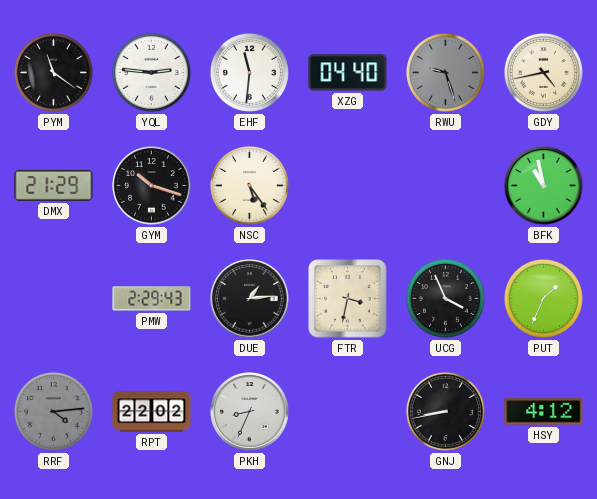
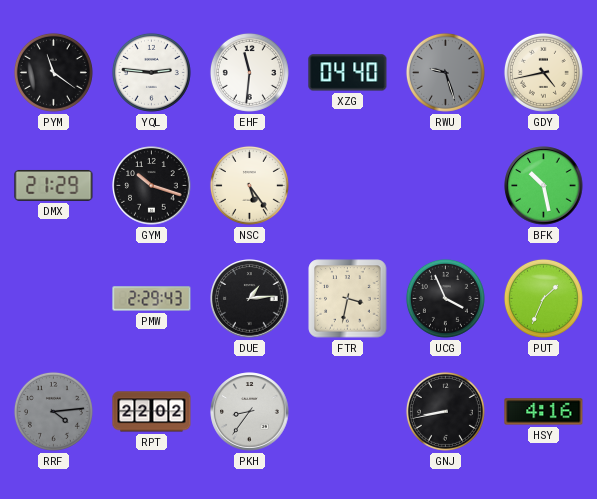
BFK: 10:58 -> 10:28
PKH: 8:34 -> 8:36
HSY: 4:12 -> 4:16
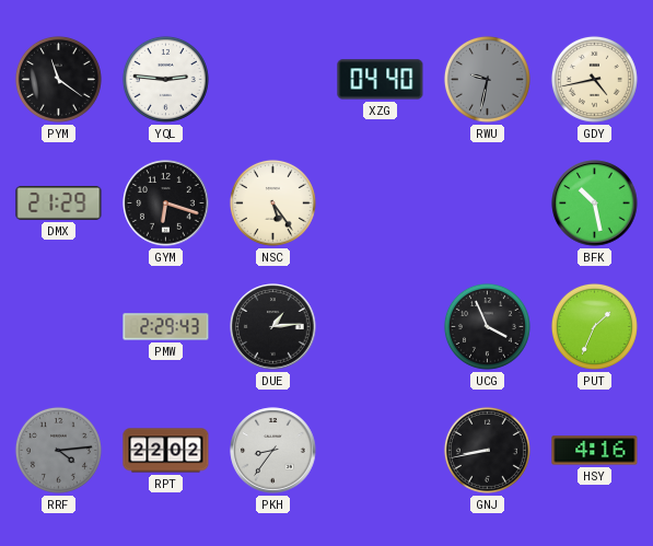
EHF: 11:31 -> none
RWU: 9:27 -> 9:32
GYM: 10:18 -> 6:18
FTR: 3:32 -> none
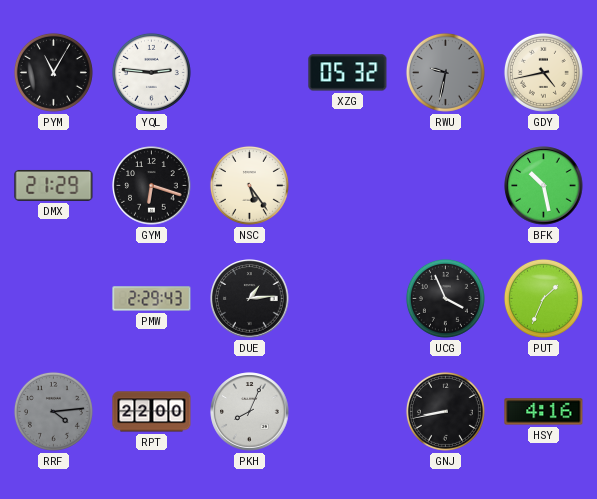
PYM: 11:21 -> 11:05
XZG: 04:40 -> 05:32
RPT: 22:02 -> 22:00
PKH: 8:36 -> 8:04
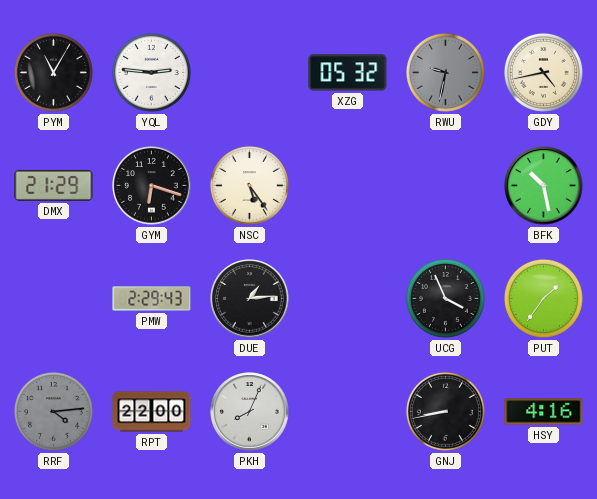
PUT: 1:34 -> 1:36
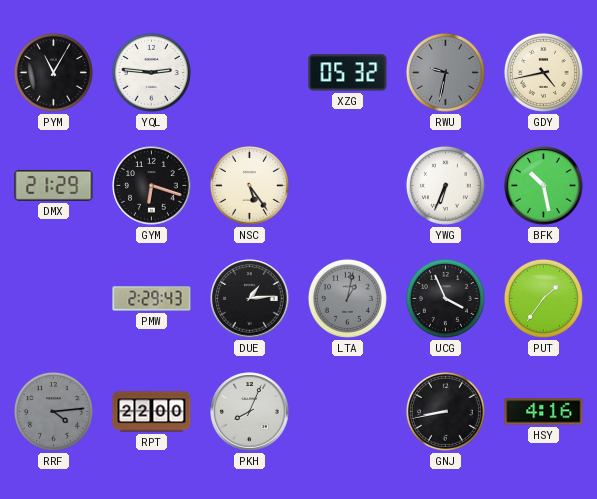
YWG: none -> 6:34
LTA: none -> 1:02
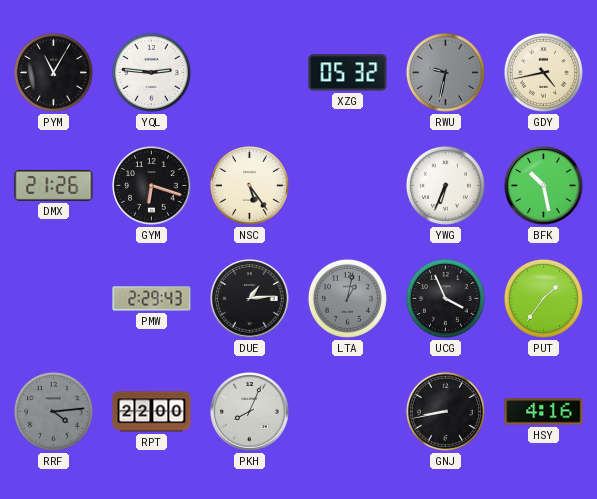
DMX: 21:29 -> 21:26
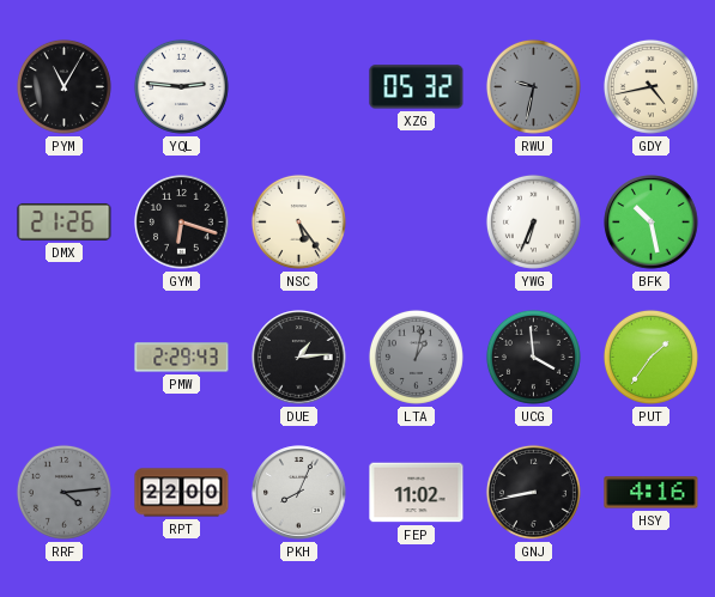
UCG: 3:56 -> 3:59
FEP: none -> 11:02
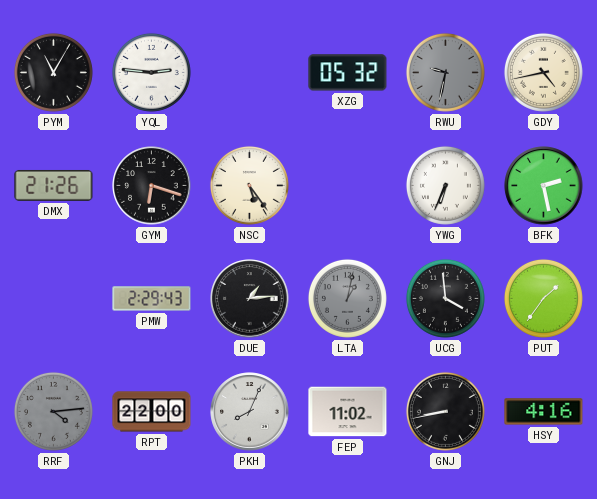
BFK: 10:28 -> 2:28
